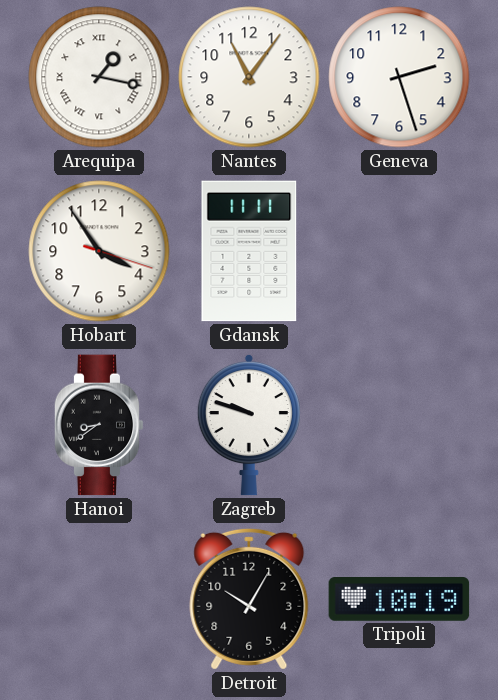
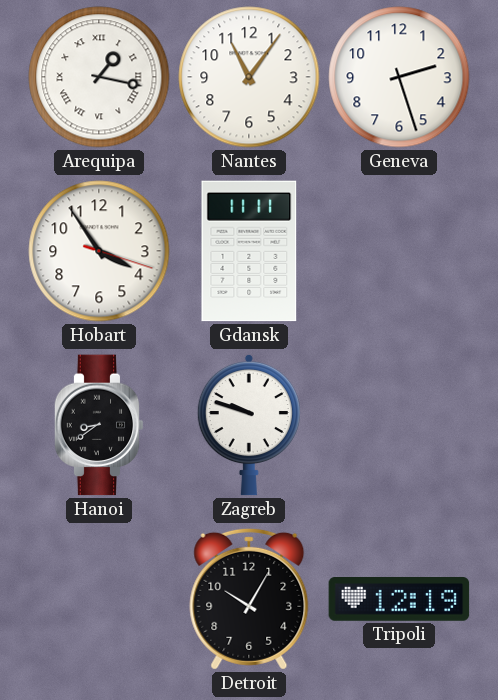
Tripoli: 10:19 -> 12:19
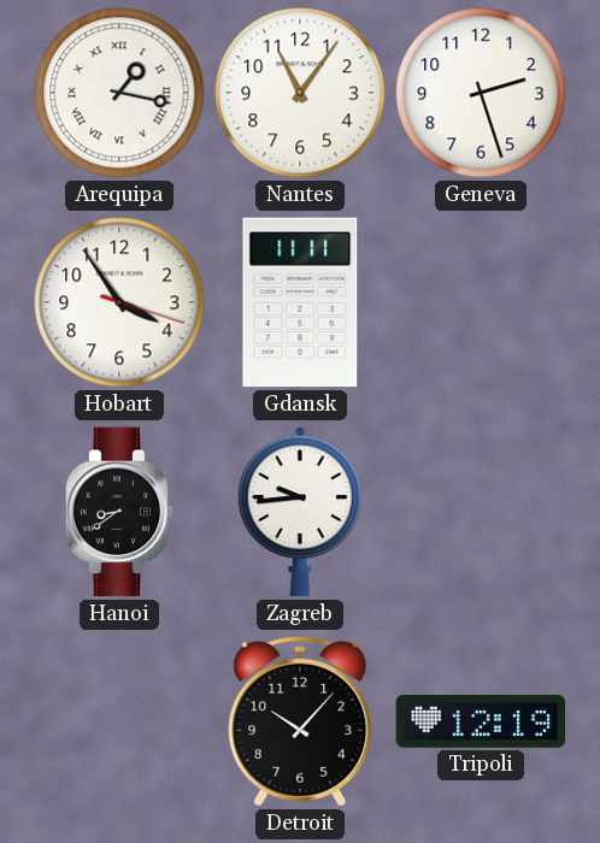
Zagreb: 9:48 -> 9:44
Detroit: 10:05 -> 10:07
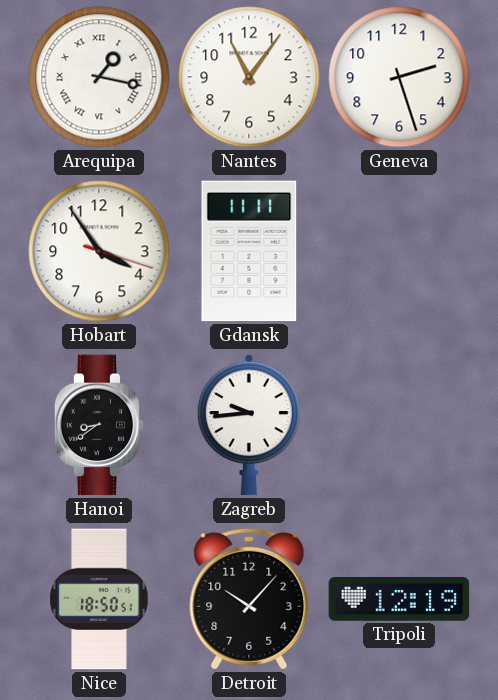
Nice: none -> 18:50
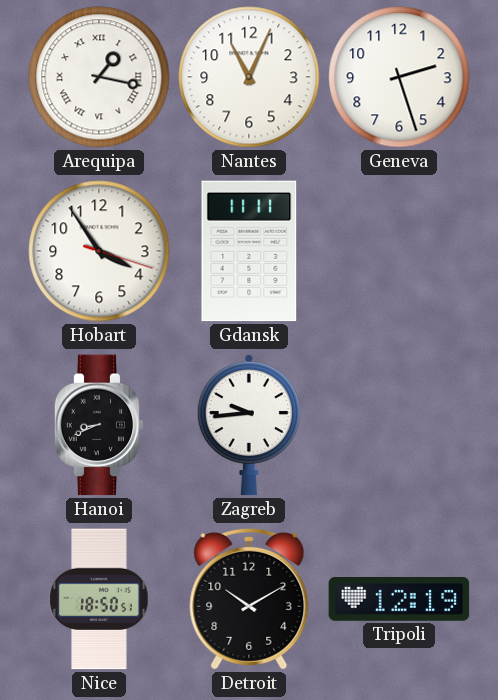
Nantes: 11:06 -> 11:04
Hanoi: 8:39 -> 8:41
Detroit: 10:07 -> 10:10
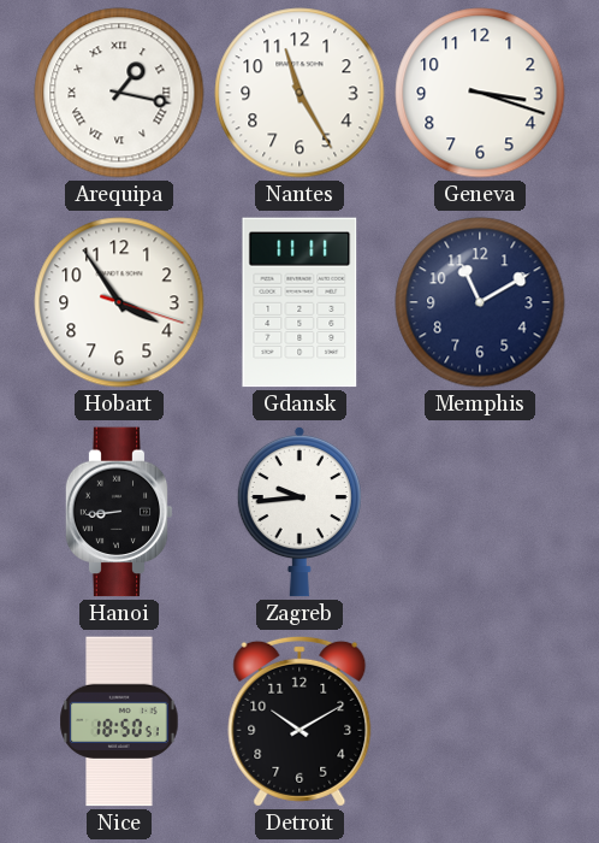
Nantes: 11:04 -> 11:25
Geneva: 2:27 -> 3:18
Memphis: none -> 11:10
Hanoi: 8:41 -> 8:44
Tripoli: 12:19 -> none
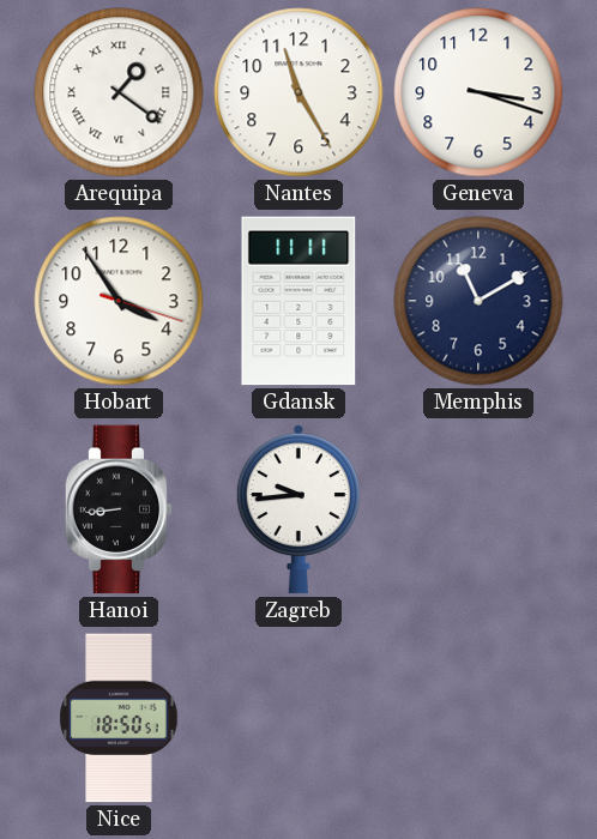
Arequipa: 1:17 -> 1:21
Detroit: 10:10 -> none
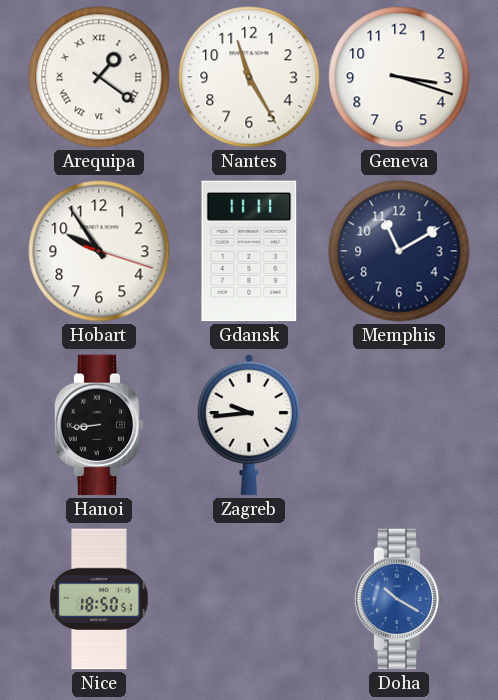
Hobart: 3:54 -> 9:54
Doha: none -> 10:20
